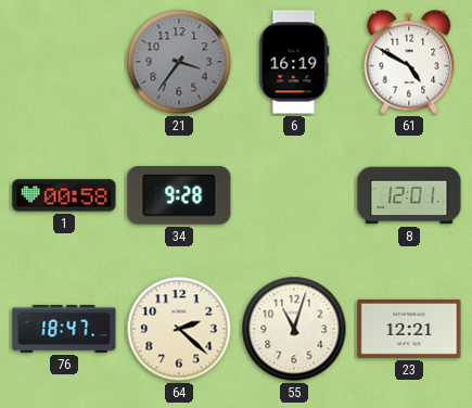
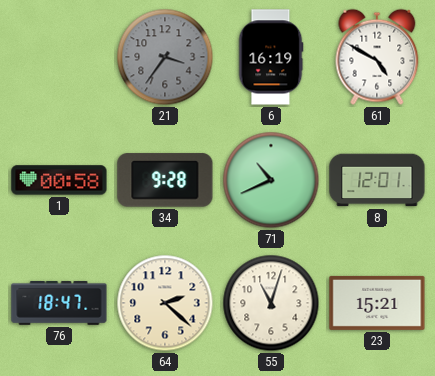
71: none -> 10:41
23: 12:21 -> 15:21
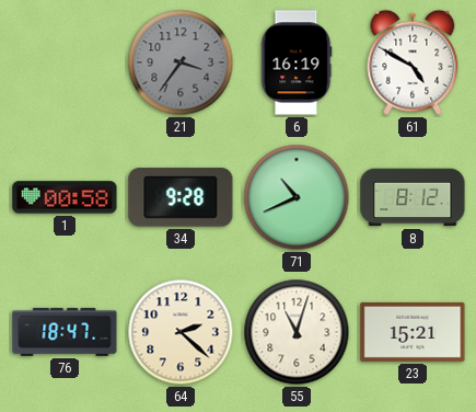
8: 12:01 -> 8:12
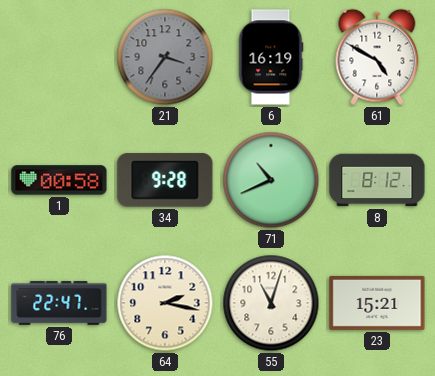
76: 18:47 -> 22:47
64: 2:22 -> 2:17
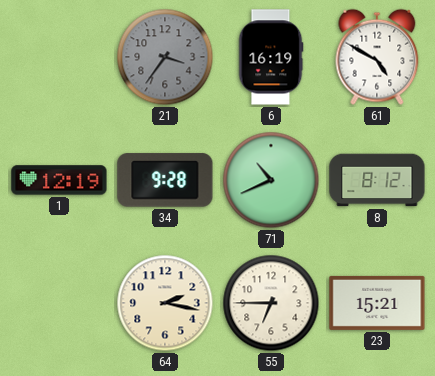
1: 00:58 -> 12:19
76: 22:47 -> none
55: 11:03 -> 6:45
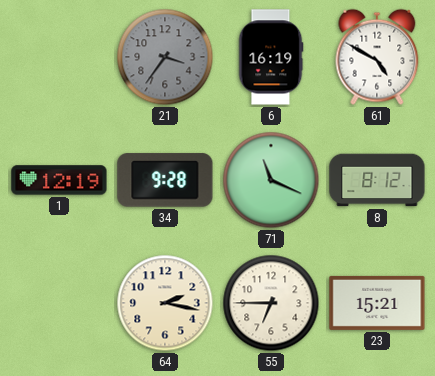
71: 10:41 -> 11:19
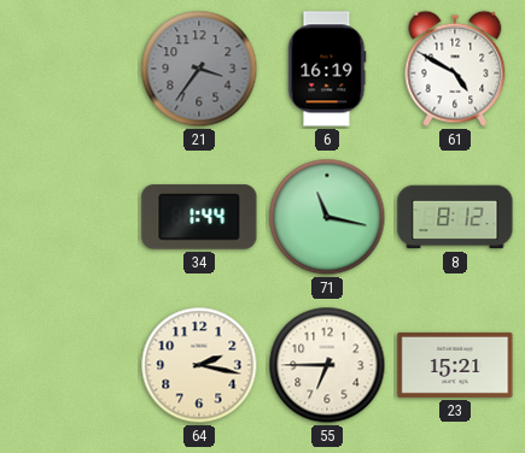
1: 12:19 -> none
34: 9:28 -> 1:44
71: 11:19 -> 11:17
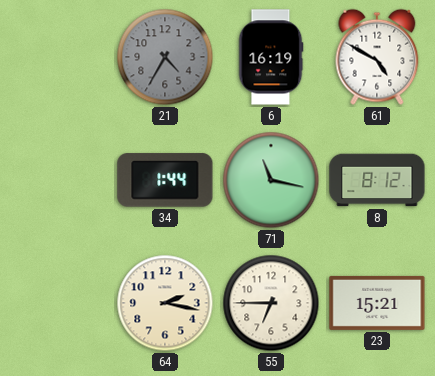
21: 3:36 -> 4:35
